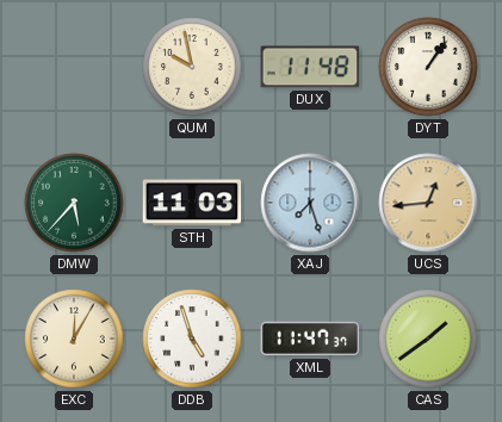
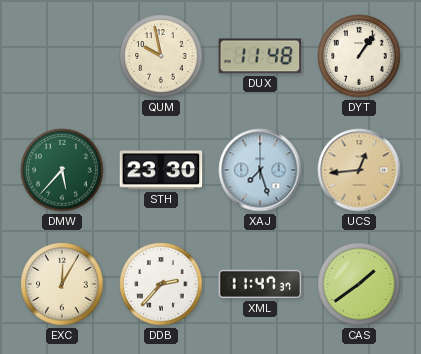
STH: 11:03 -> 23:30
DDB: 4:57 -> 2:37
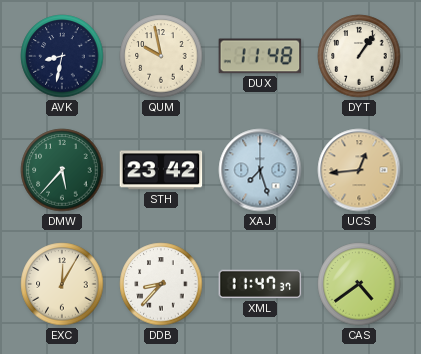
AVK: none -> 8:32
STH: 23:30 -> 23:42
DDB: 2:37 -> 8:37
CAS: 1:39 -> 4:39
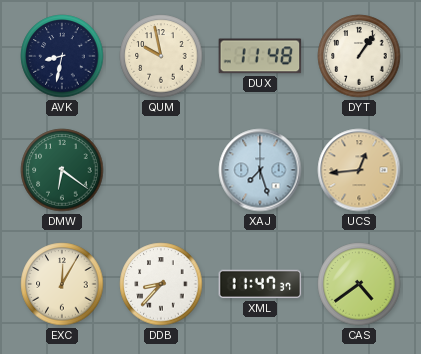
DMW: 5:37 -> 6:21
STH: 23:42 -> none
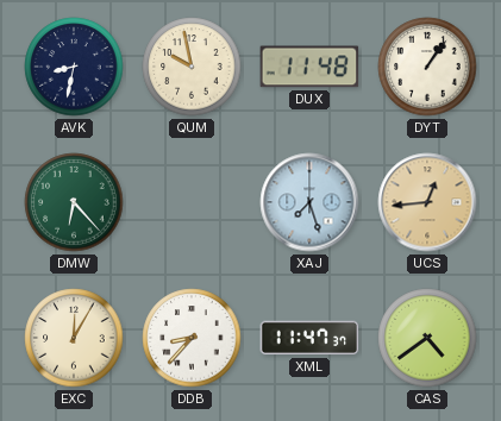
DMW: 6:21 -> 6:23
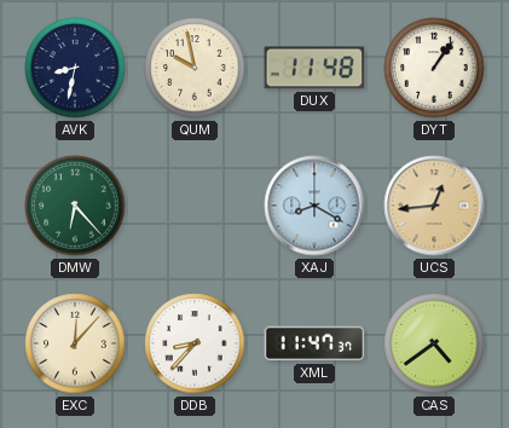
XAJ: 7:27 -> 8:20
EXC: 12:05 -> 12:07
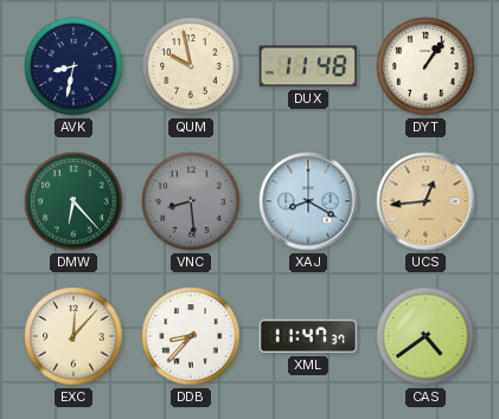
VNC: none -> 8:29
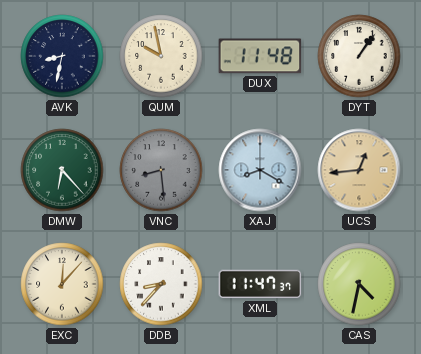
CAS: 4:39 -> 4:32
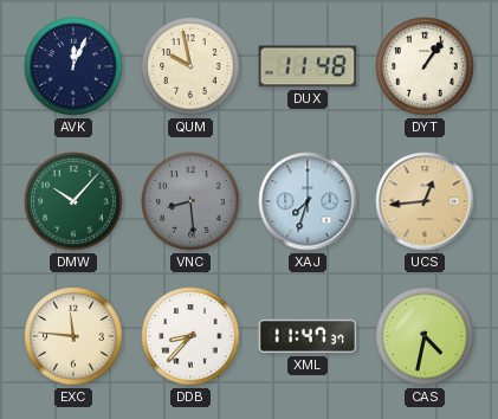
AVK: 8:32 -> 12:04
DMW: 6:23 -> 10:07
XAJ: 8:20 -> 7:33
EXC: 12:07 -> 11:46
